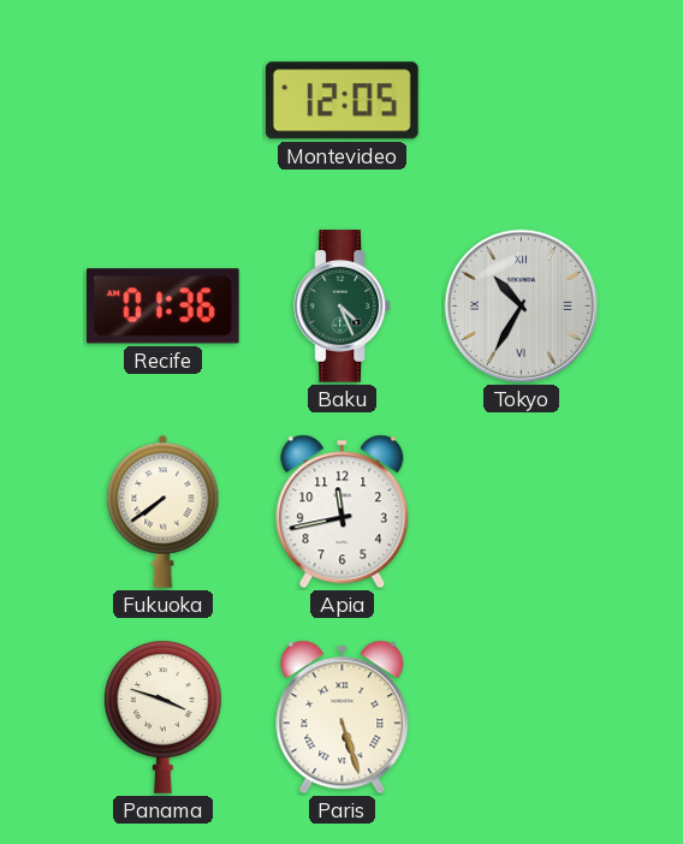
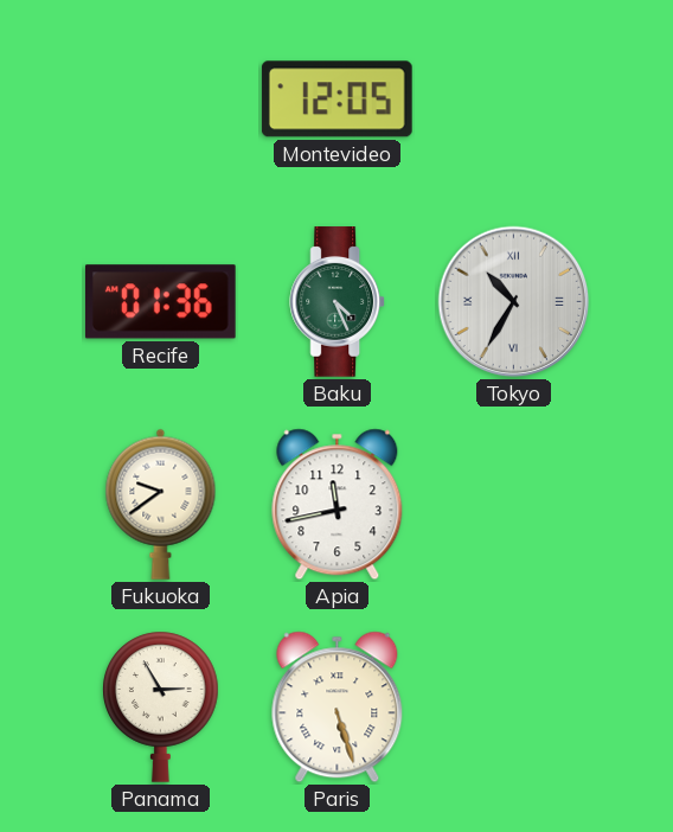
Fukuoka: 7:39 -> 9:39
Panama: 3:48 -> 2:55
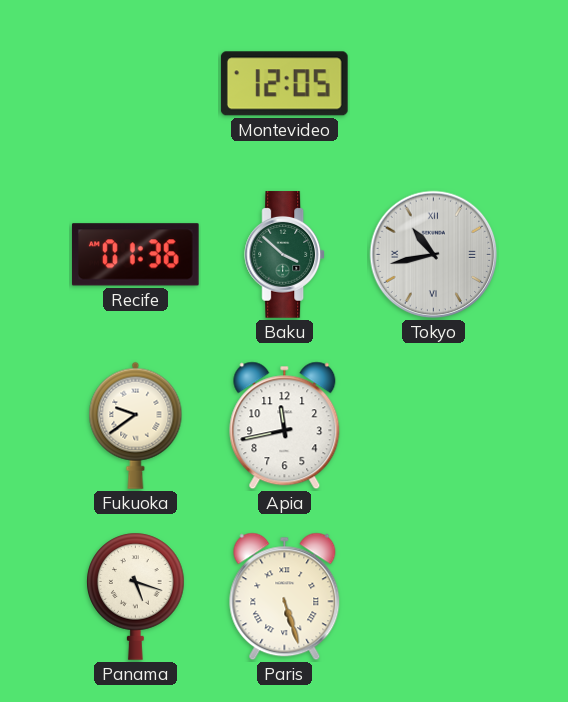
Baku: 4:26 -> 3:52
Tokyo: 10:35 -> 10:43
Panama: 2:55 -> 5:18
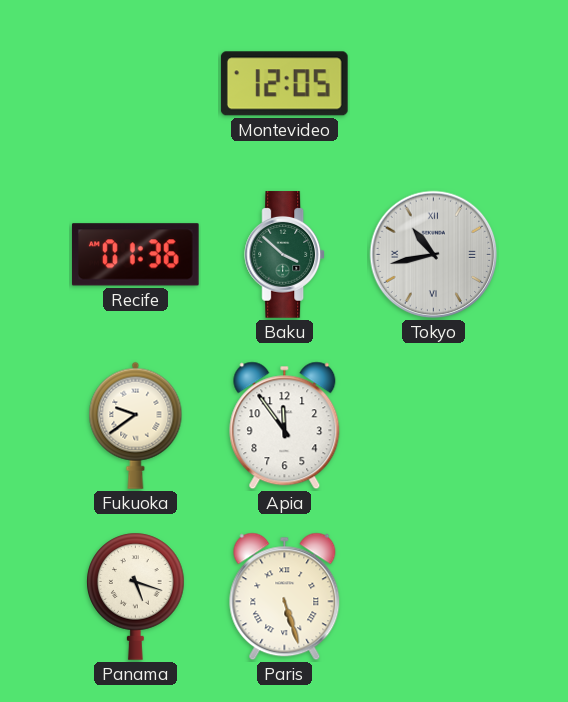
Apia: 11:43 -> 11:54
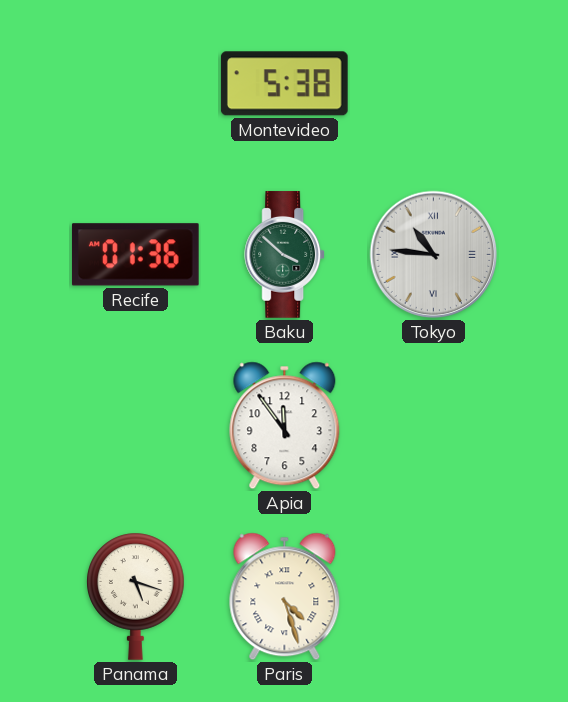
Montevideo: 12:05 -> 5:38
Tokyo: 10:43 -> 10:46
Fukuoka: 9:39 -> none
Paris: 5:27 -> 4:27
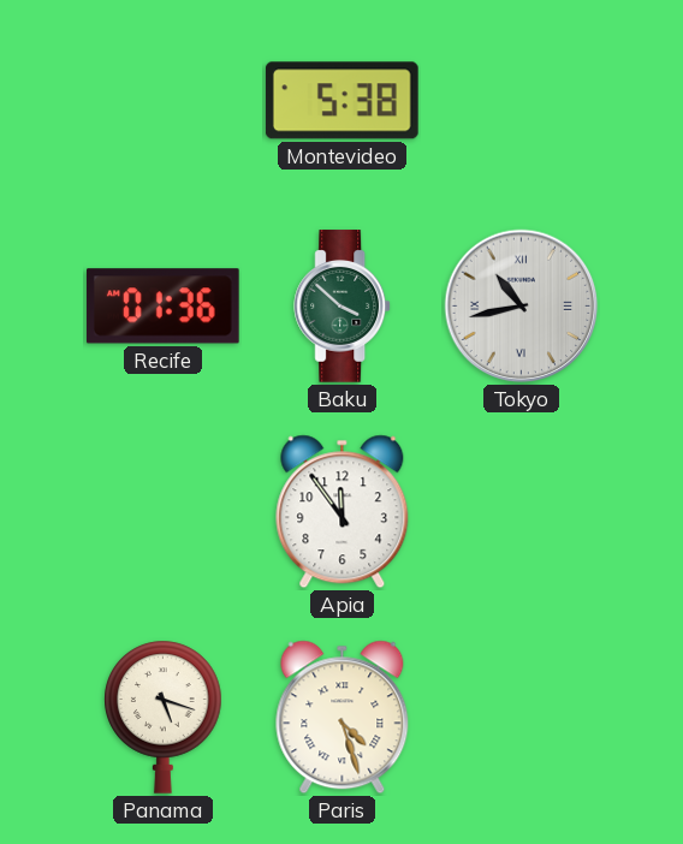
Tokyo: 10:46 -> 10:43
